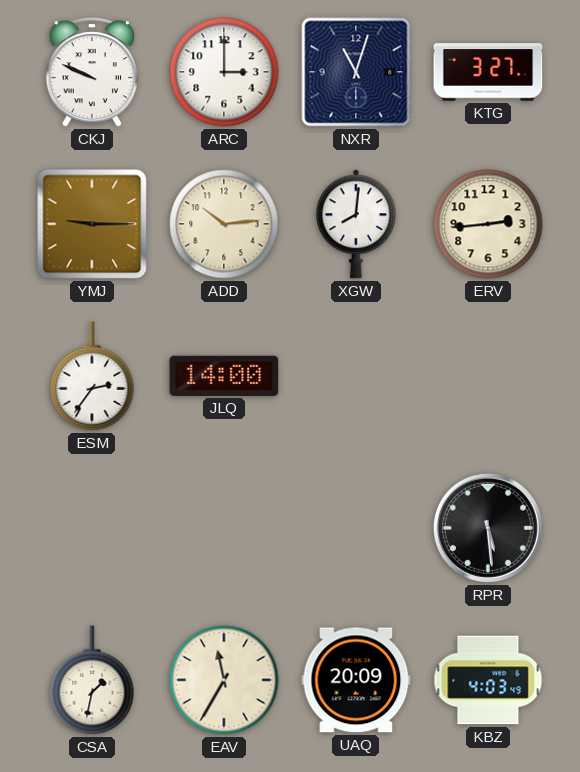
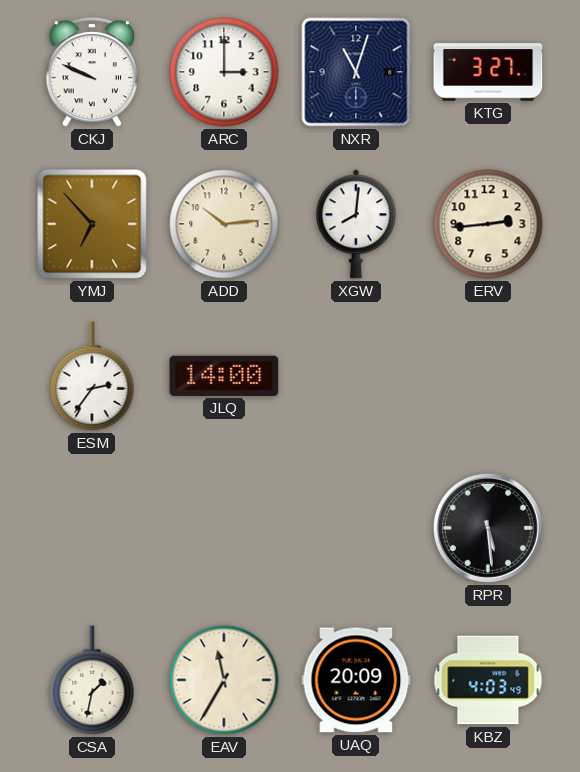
YMJ: 9:15 -> 6:53
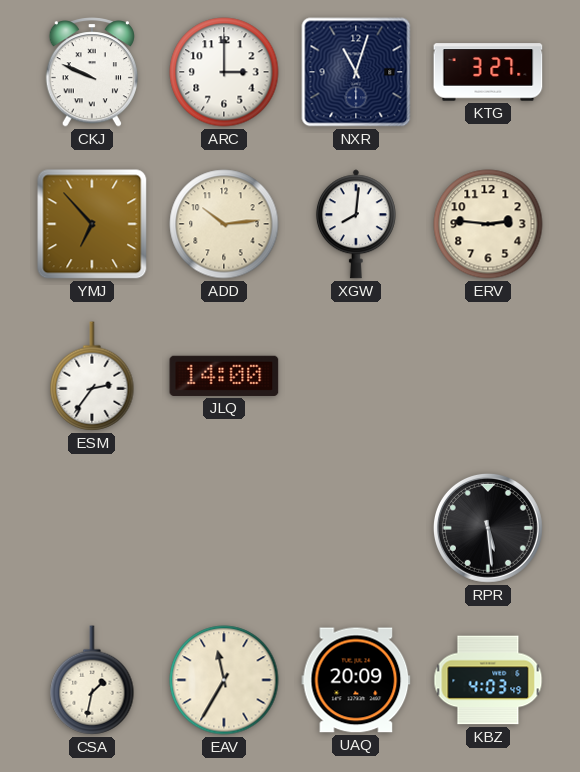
ERV: 2:44 -> 2:46
